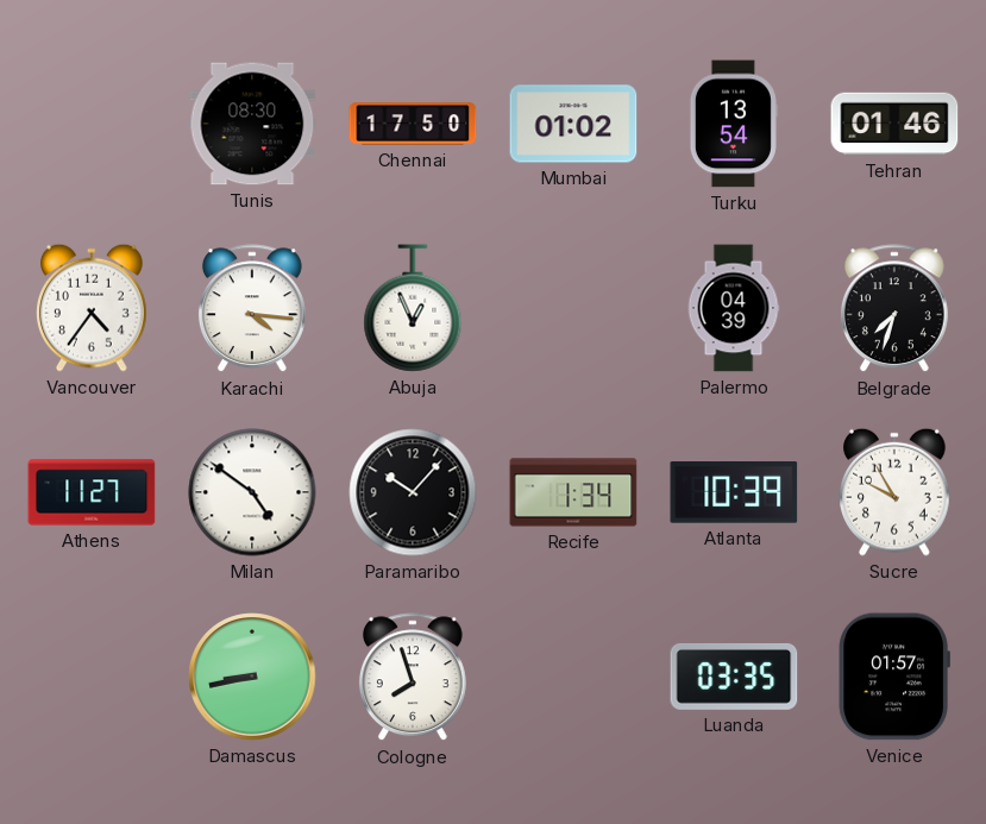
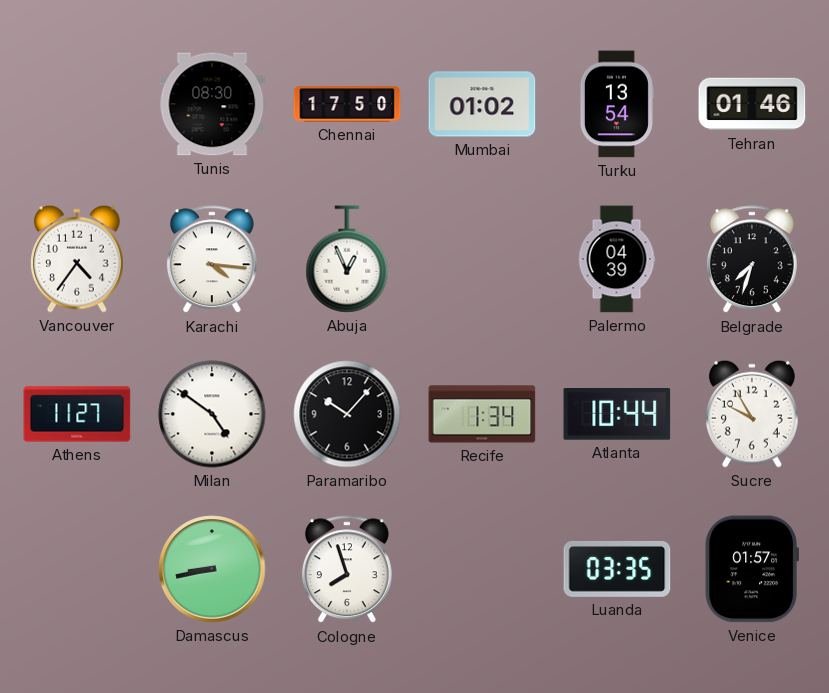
Atlanta: 10:39 -> 10:44
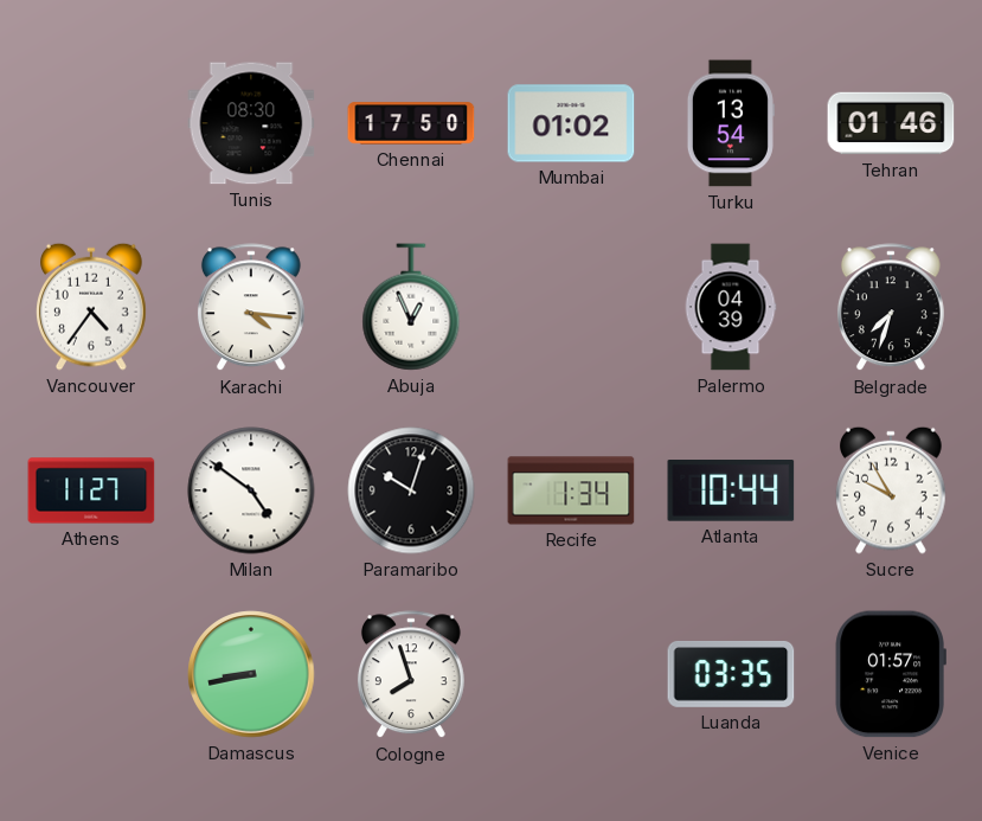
Paramaribo: 10:07 -> 10:03
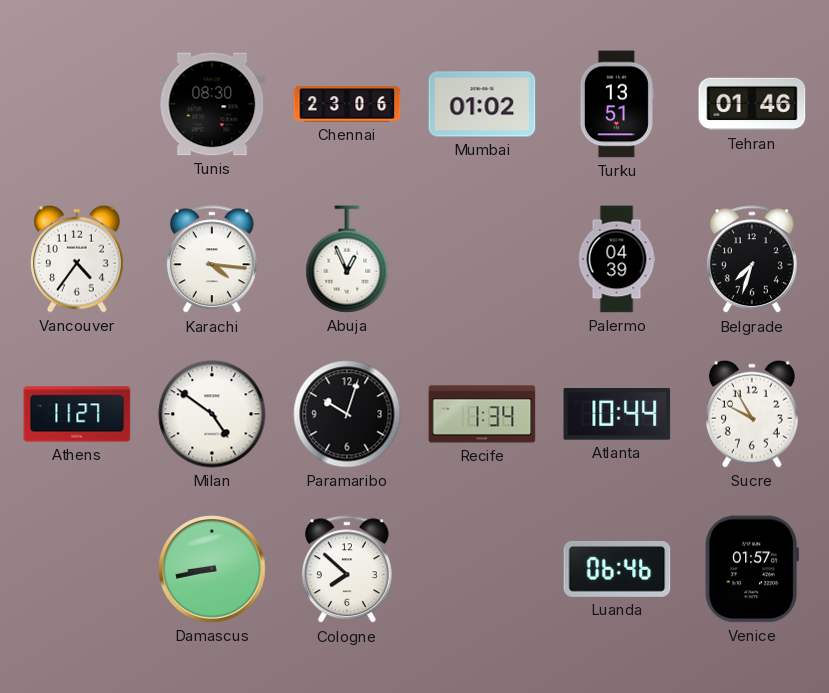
Chennai: 17:50 -> 23:06
Turku: 13:54 -> 13:51
Cologne: 7:57 -> 7:52
Luanda: 03:35 -> 06:46
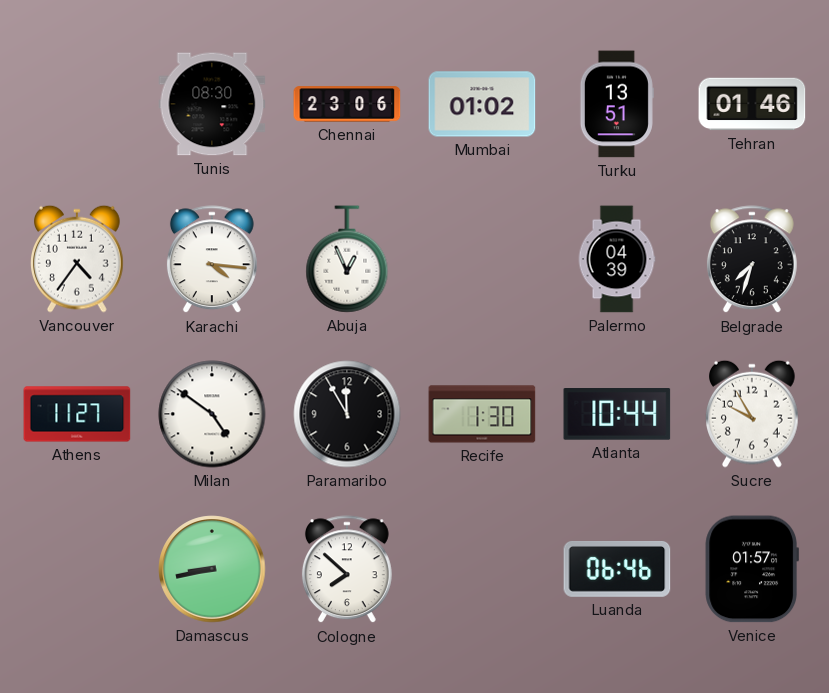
Paramaribo: 10:03 -> 11:55
Recife: 1:34 -> 1:30
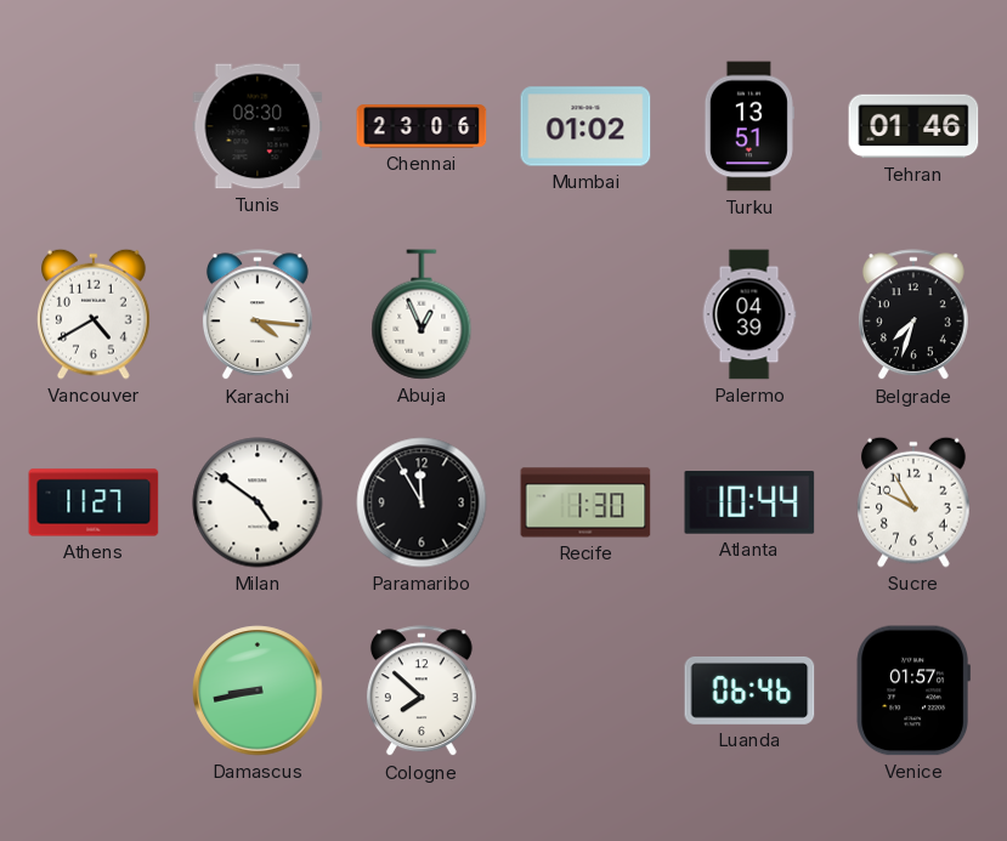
Vancouver: 4:36 -> 4:40
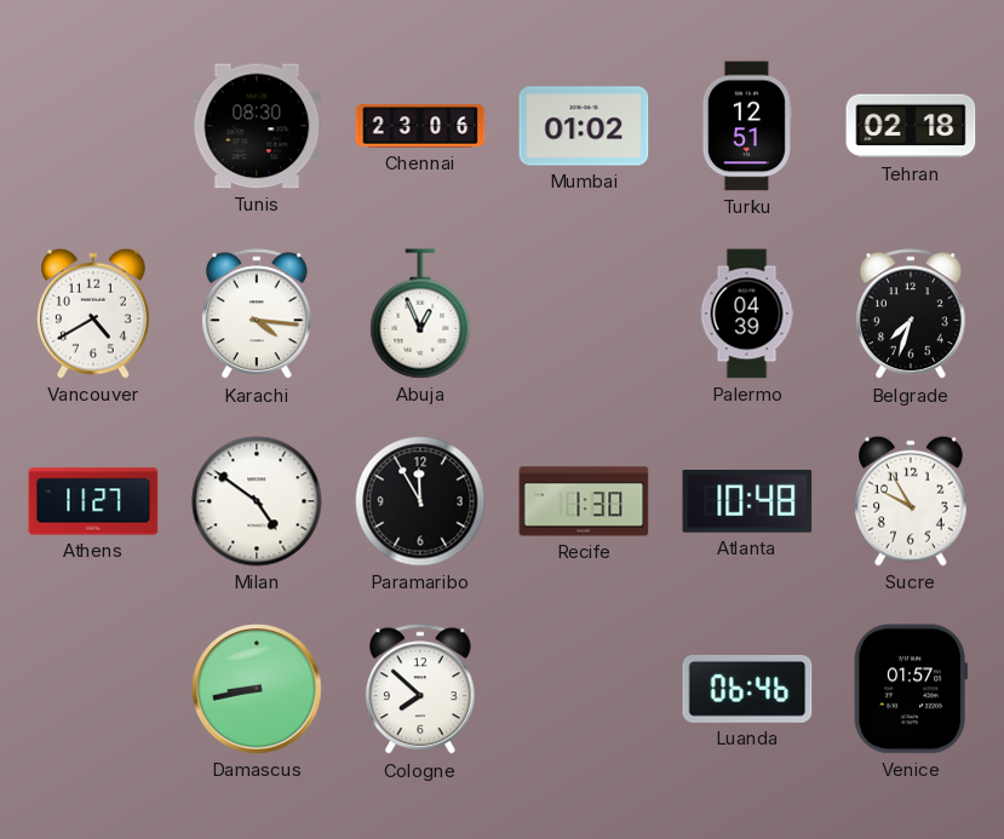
Turku: 13:51 -> 12:51
Tehran: 01:46 -> 02:18
Atlanta: 10:44 -> 10:48
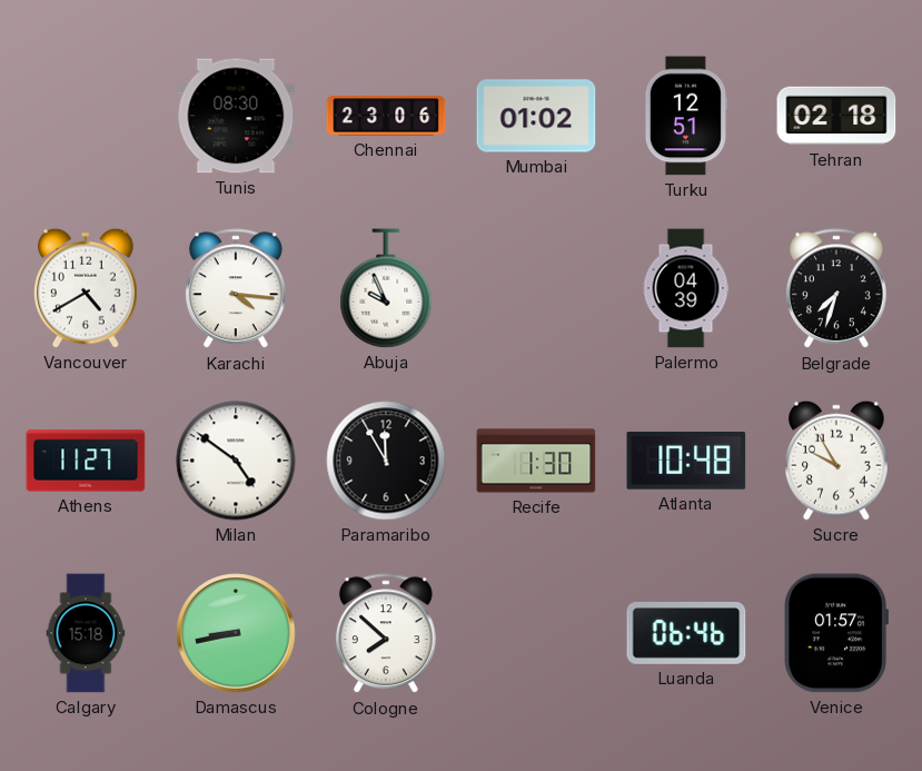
Abuja: 12:56 -> 9:56
Calgary: none -> 15:18
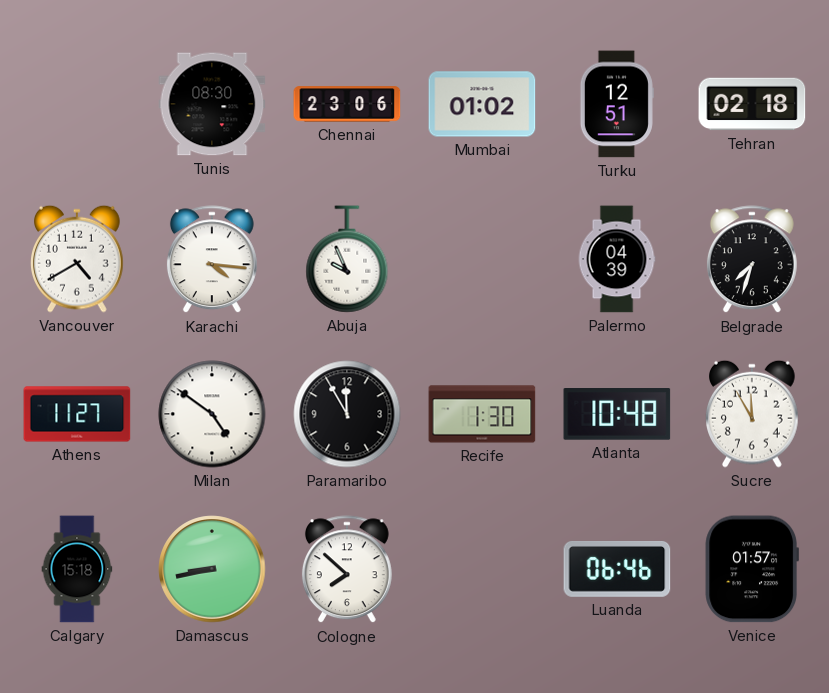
Sucre: 9:55 -> 11:55
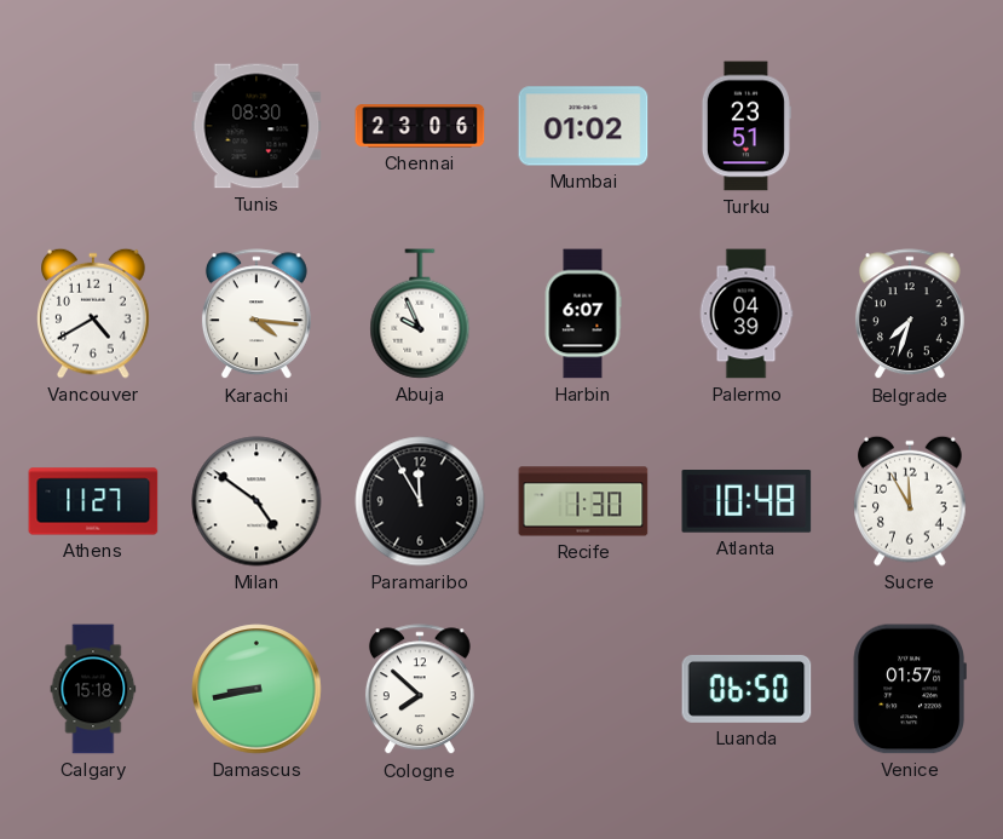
Turku: 12:51 -> 23:51
Tehran: 02:18 -> none
Harbin: none -> 6:07
Luanda: 06:46 -> 06:50
